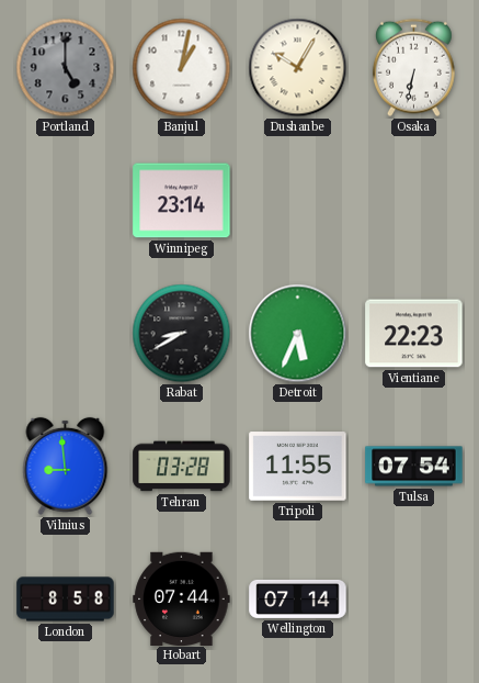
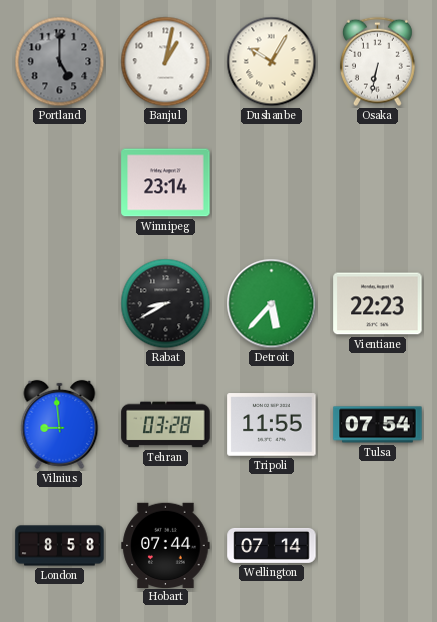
Detroit: 5:34 -> 5:37
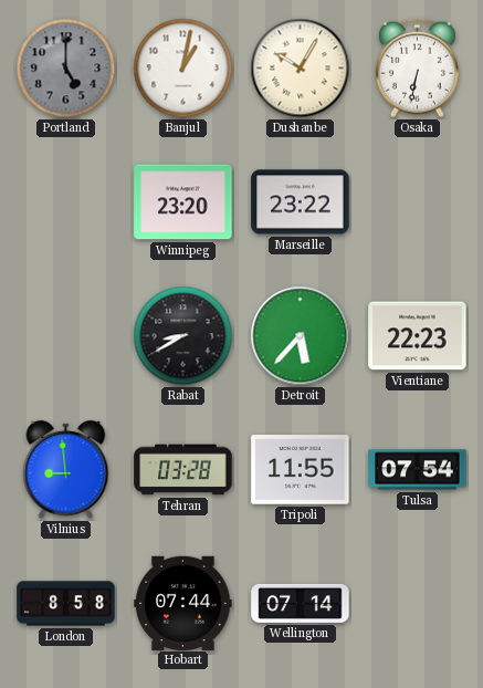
Winnipeg: 23:14 -> 23:20
Marseille: none -> 23:22
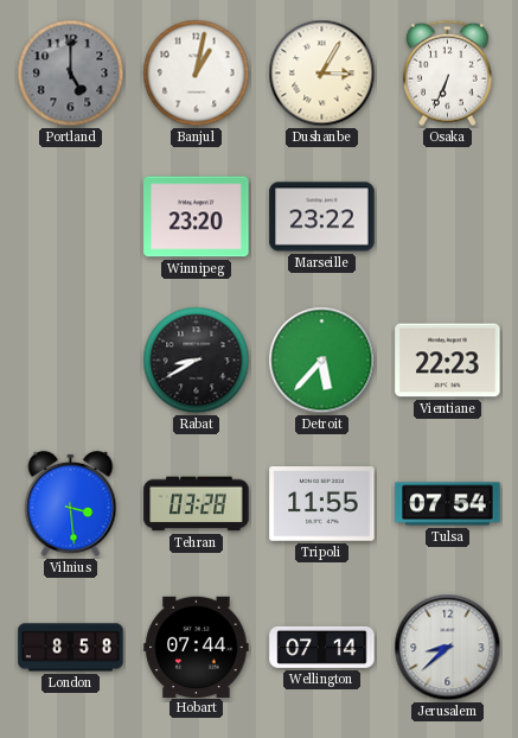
Dushanbe: 10:05 -> 3:05
Osaka: 6:32 -> 6:34
Vilnius: 8:59 -> 3:29
Jerusalem: none -> 8:38
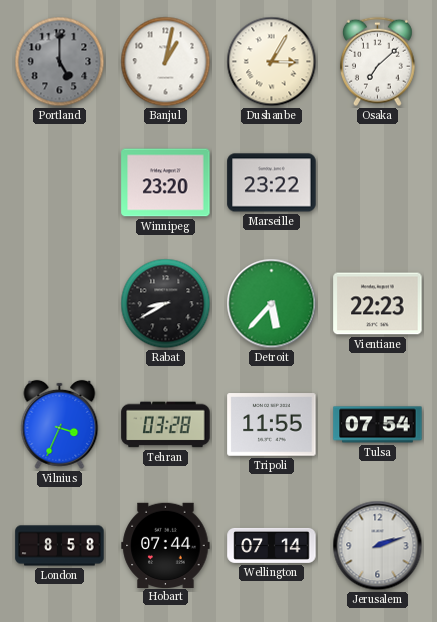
Osaka: 6:34 -> 7:08
Vilnius: 3:29 -> 3:34
Jerusalem: 8:38 -> 2:12
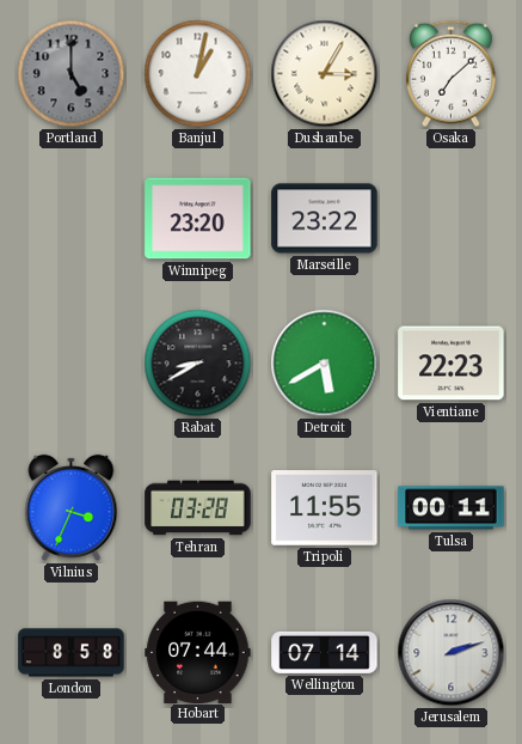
Detroit: 5:37 -> 5:40
Tulsa: 07:54 -> 00:11
